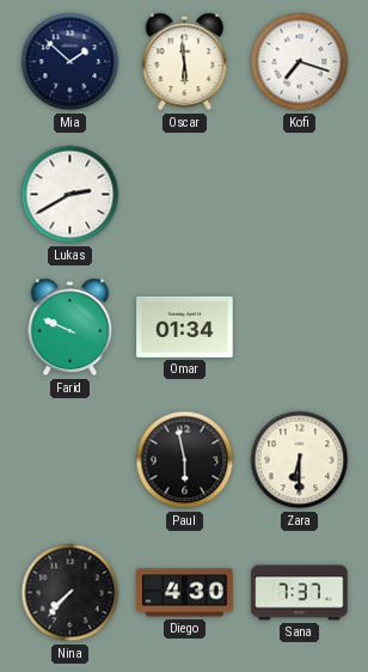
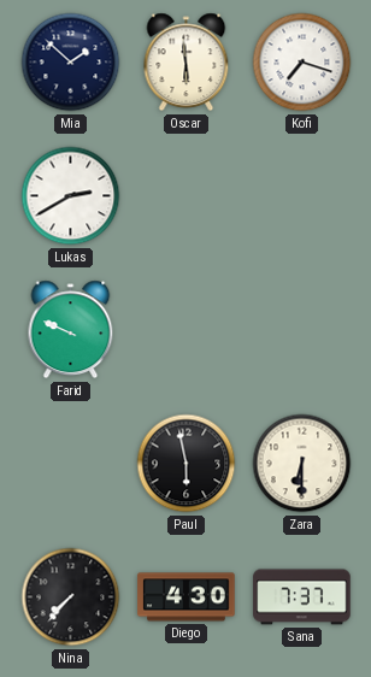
Omar: 01:34 -> none
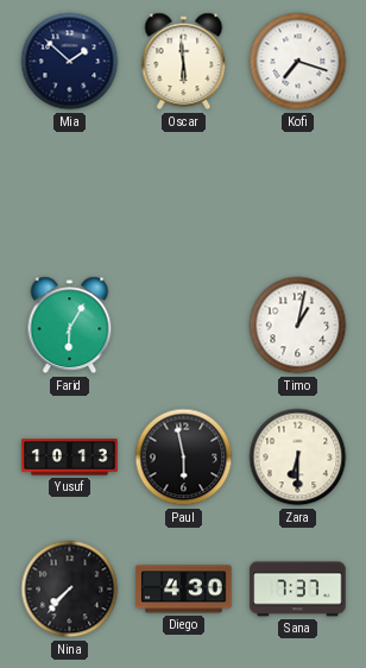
Lukas: 2:40 -> none
Farid: 9:49 -> 6:05
Timo: none -> 1:02
Yusuf: none -> 10:13
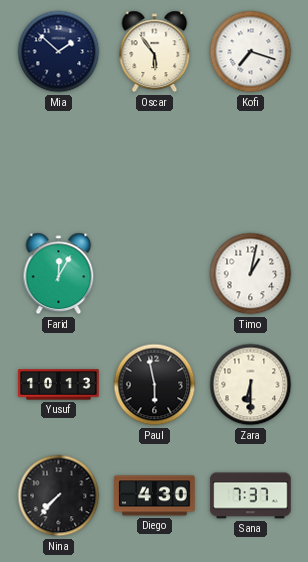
Oscar: 5:59 -> 5:54
Farid: 6:05 -> 12:05
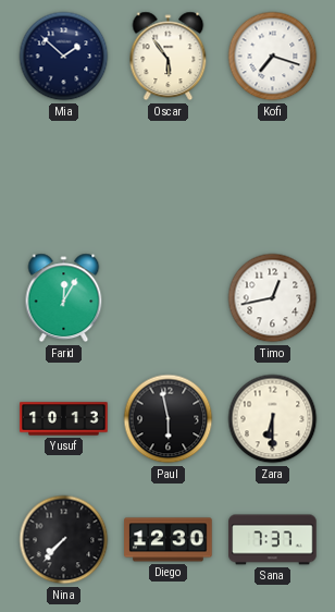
Timo: 1:02 -> 12:43
Diego: 4:30 -> 12:30
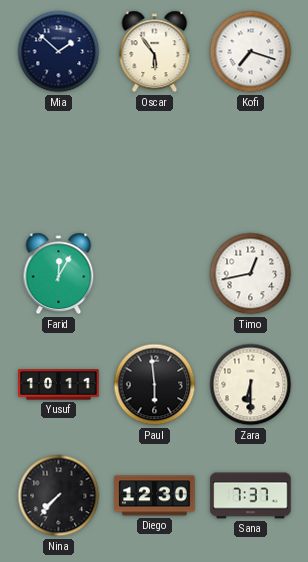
Yusuf: 10:13 -> 10:11
Paul: 5:58 -> 5:59
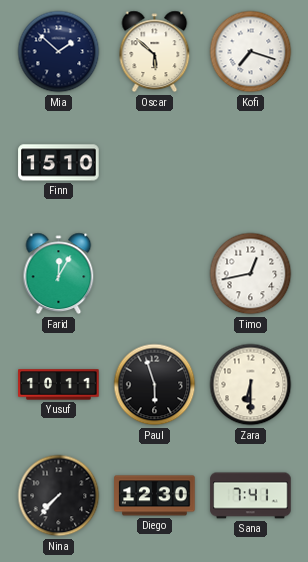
Oscar: 5:54 -> 5:52
Finn: none -> 15:10
Paul: 5:59 -> 5:57
Sana: 7:37 -> 7:41
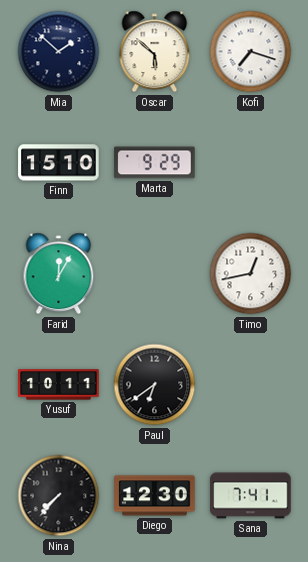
Marta: none -> 9:29
Paul: 5:57 -> 6:39
Zara: 6:30 -> none
